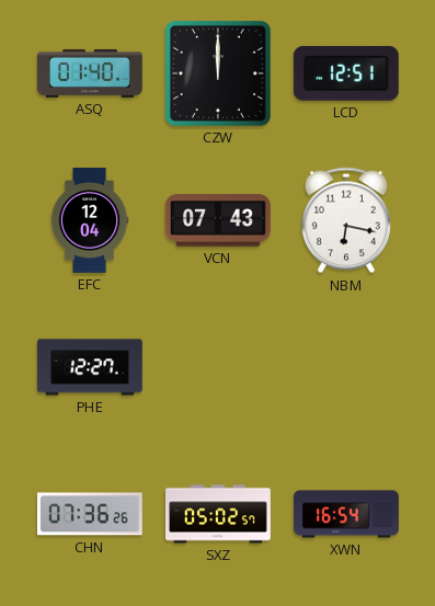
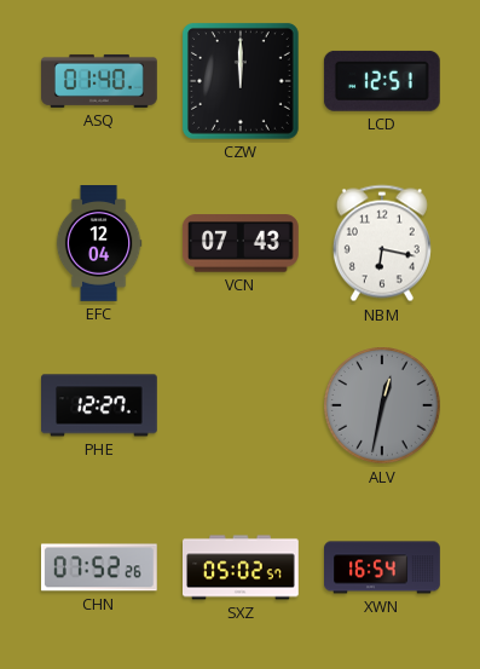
ALV: none -> 12:32
CHN: 07:36 -> 07:52
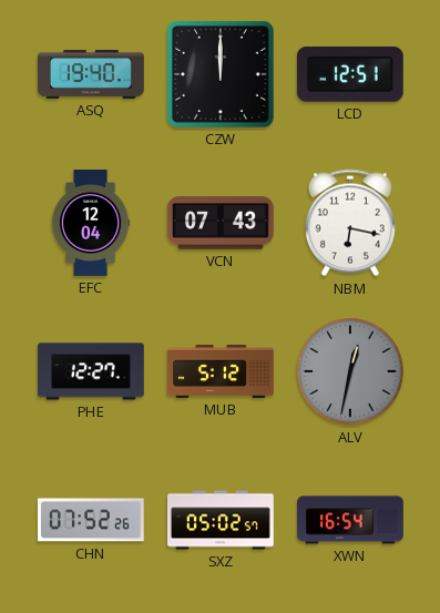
ASQ: 01:40 -> 19:40
MUB: none -> 5:12
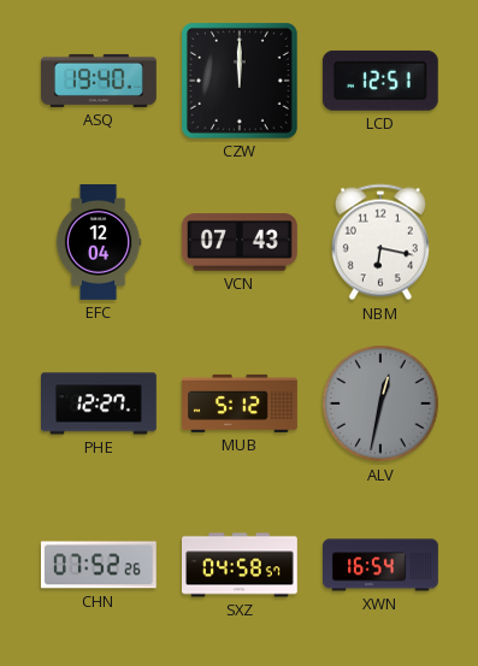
SXZ: 05:02 -> 04:58
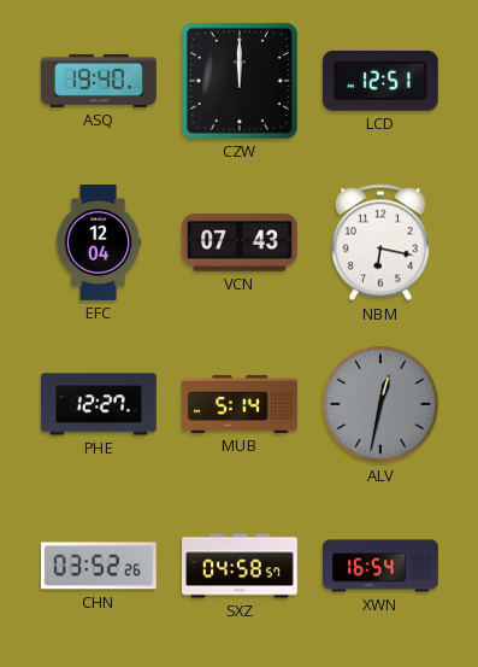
MUB: 5:12 -> 5:14
CHN: 07:52 -> 03:52
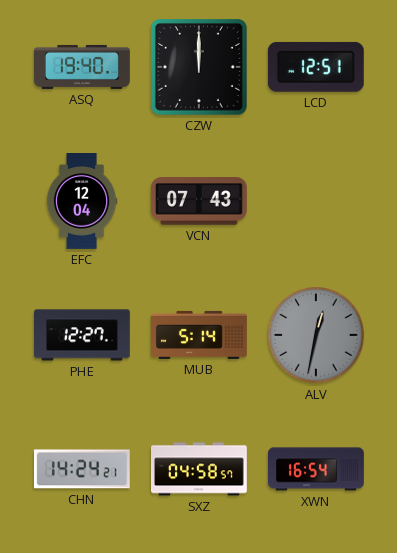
NBM: 6:17 -> none
CHN: 03:52 -> 14:24
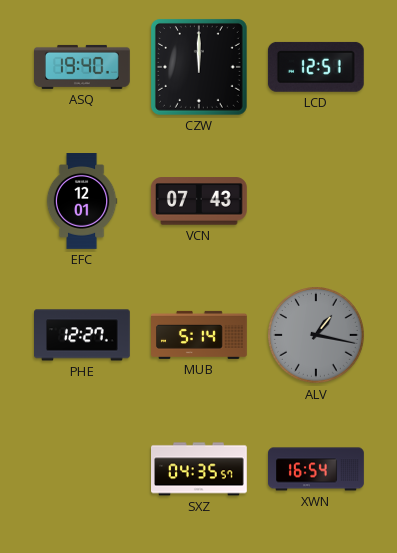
EFC: 12:04 -> 12:01
ALV: 12:32 -> 1:17
CHN: 14:24 -> none
SXZ: 04:58 -> 04:35
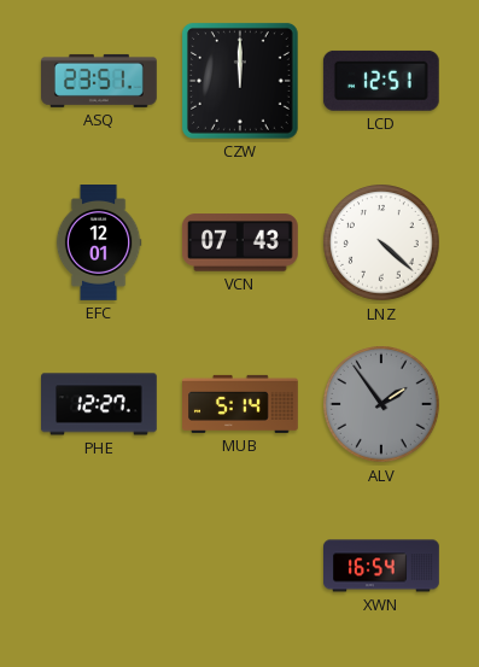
ASQ: 19:40 -> 23:51
LNZ: none -> 4:22
ALV: 1:17 -> 1:54
SXZ: 04:35 -> none
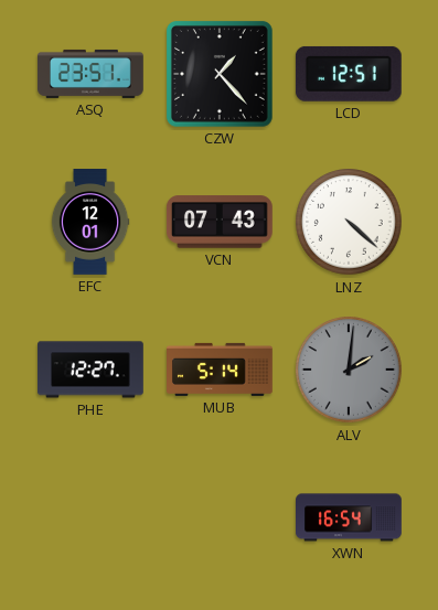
CZW: 12:00 -> 1:23
ALV: 1:54 -> 2:01
